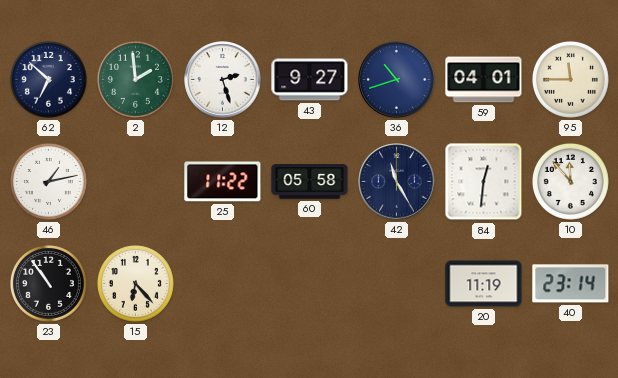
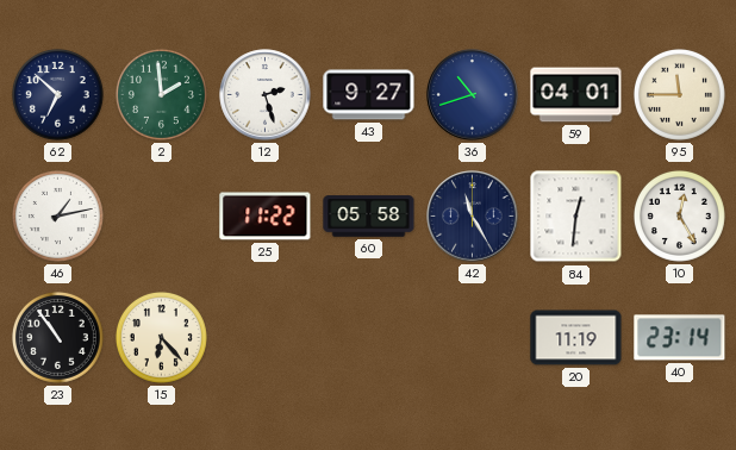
10: 11:53 -> 12:25
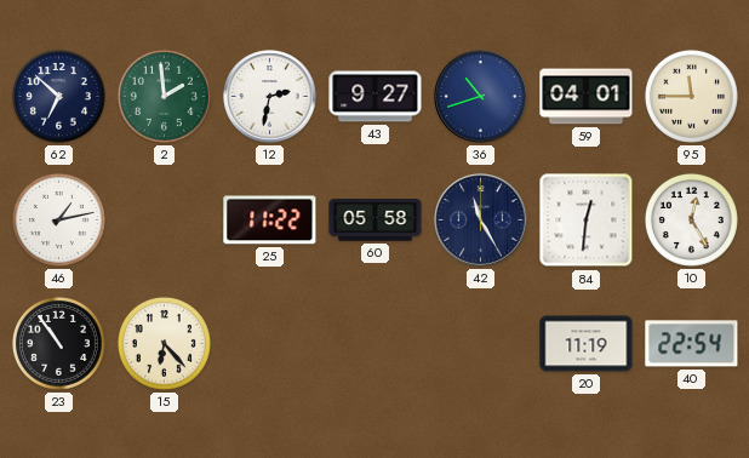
12: 2:27 -> 2:32
40: 23:14 -> 22:54
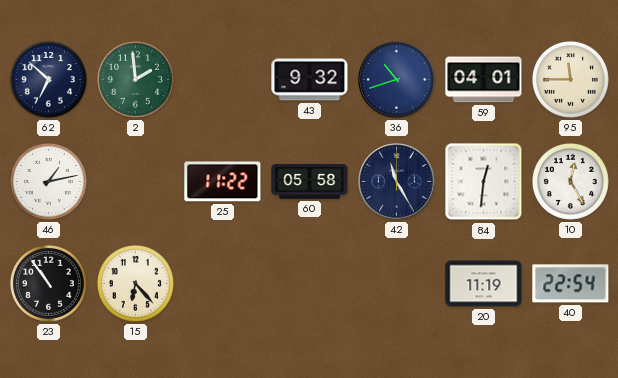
12: 2:32 -> none
43: 9:27 -> 9:32
